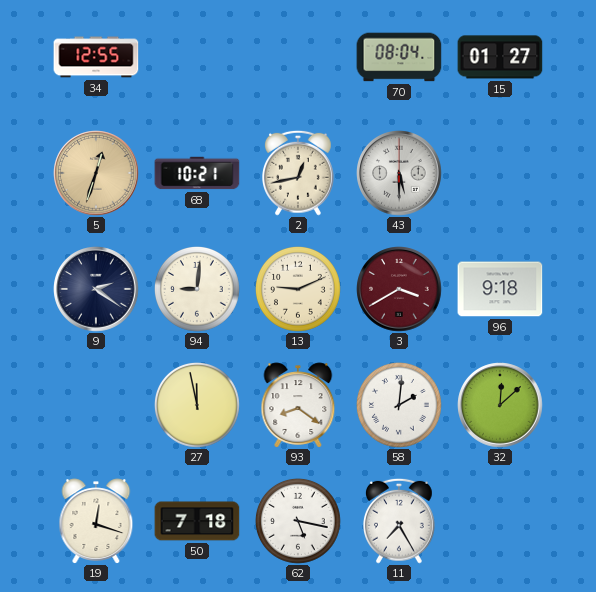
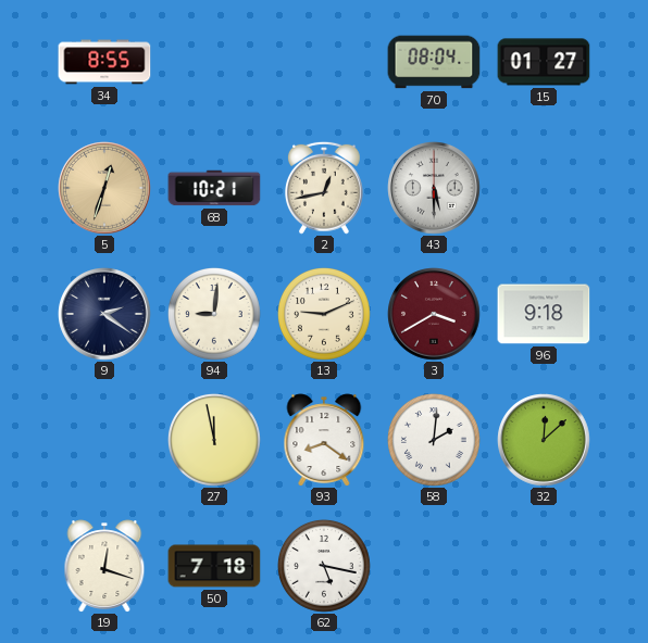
34: 12:55 -> 8:55
11: 7:25 -> none
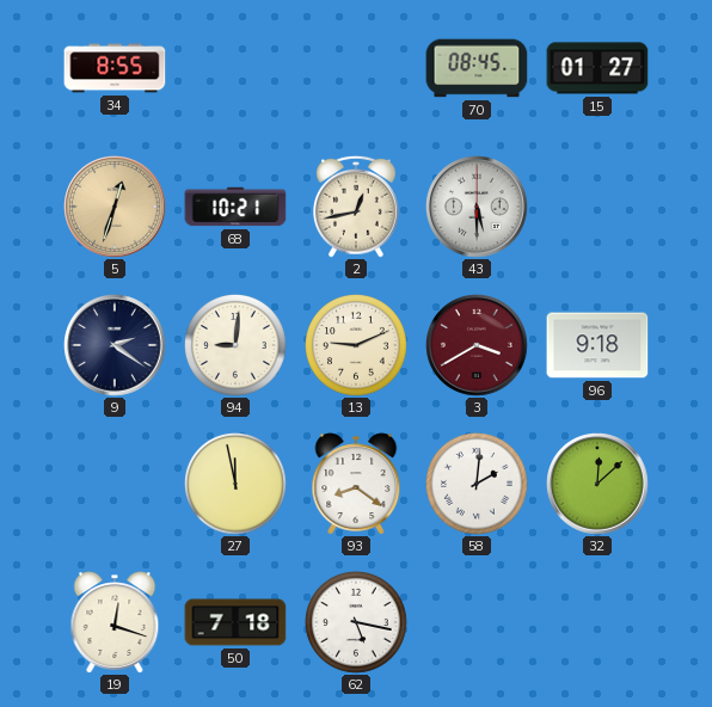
70: 08:04 -> 08:45
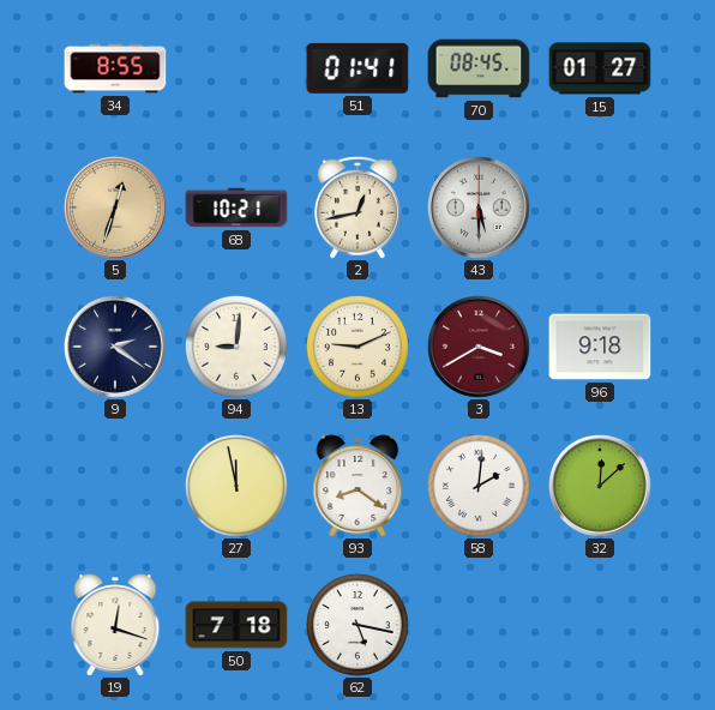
51: none -> 01:41
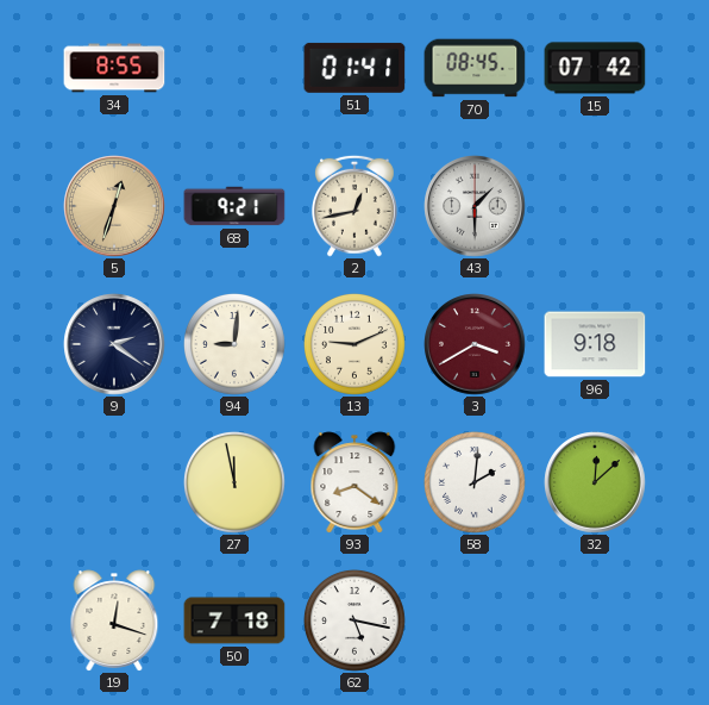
15: 01:27 -> 07:42
68: 10:21 -> 9:21
43: 5:30 -> 1:30
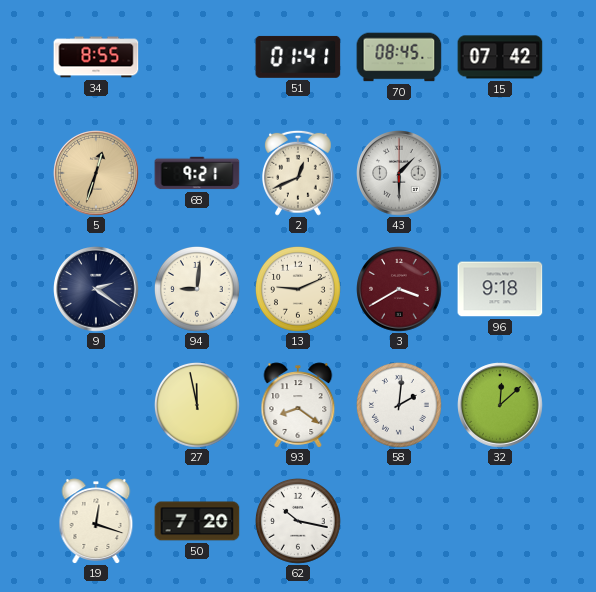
2: 12:43 -> 12:41
50: 7:18 -> 7:20
62: 5:17 -> 10:17
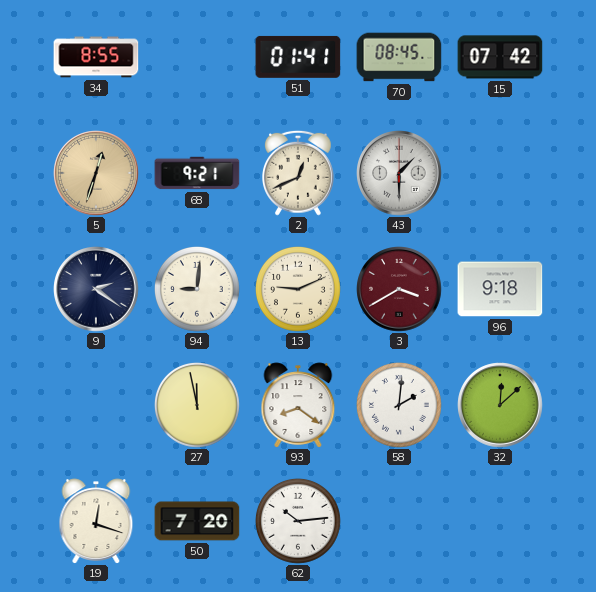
62: 10:17 -> 10:14
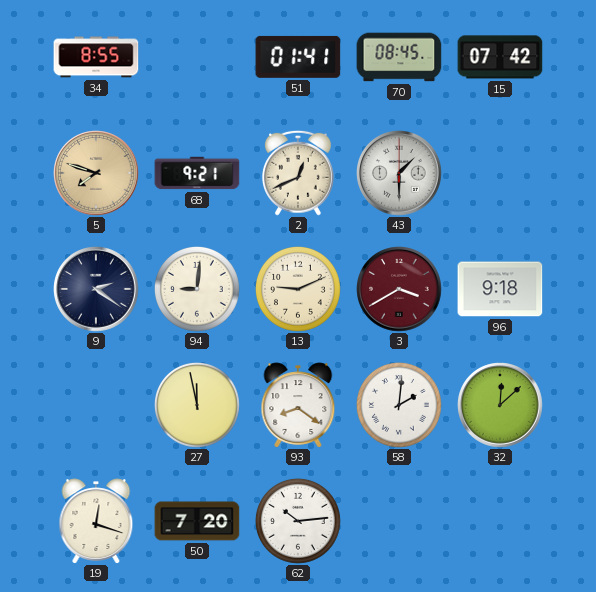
5: 12:33 -> 7:48
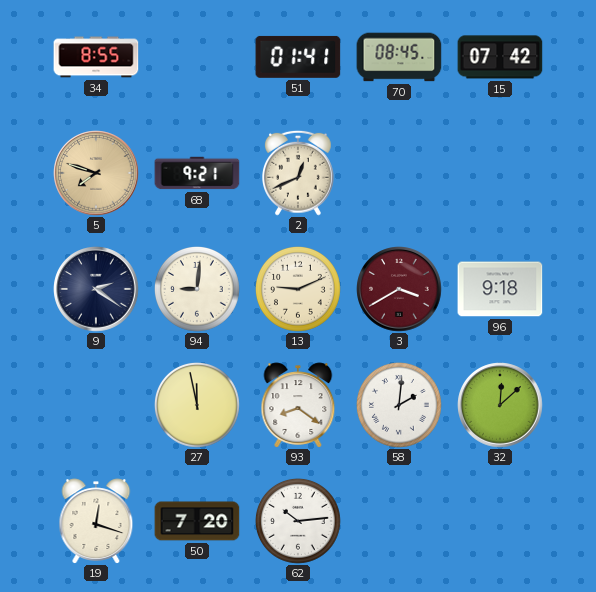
43: 1:30 -> none
